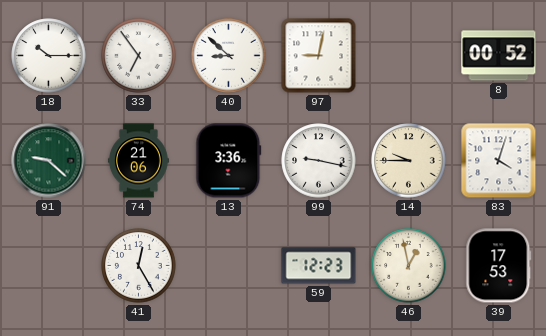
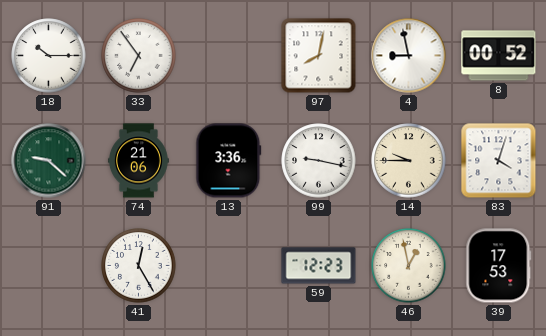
40: 8:52 -> none
97: 9:02 -> 8:02
4: none -> 8:58
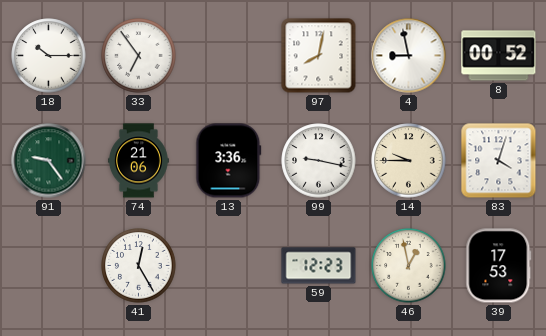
91: 9:22 -> 9:24
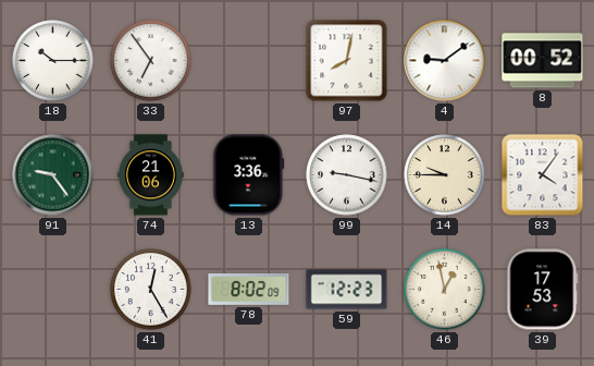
4: 8:58 -> 9:09
83: 4:03 -> 4:06
78: none -> 8:02
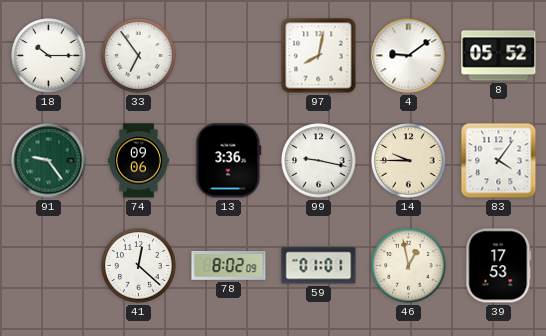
8: 00:52 -> 05:52
74: 21:06 -> 09:06
41: 12:25 -> 12:22
59: 12:23 -> 01:01
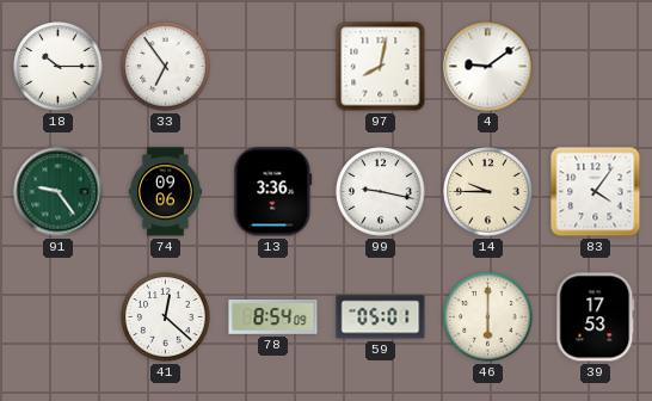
8: 05:52 -> none
78: 8:02 -> 8:54
59: 01:01 -> 05:01
46: 12:58 -> 6:00
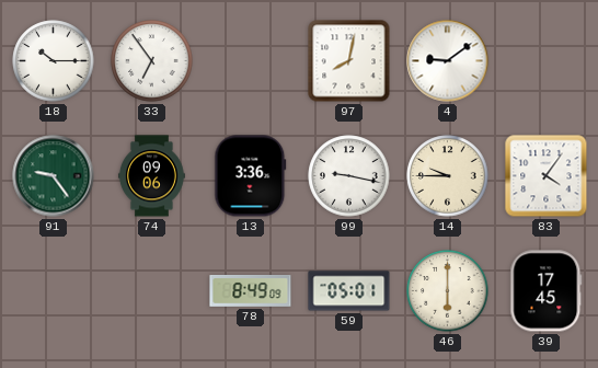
41: 12:22 -> none
78: 8:54 -> 8:49
39: 17:53 -> 17:45
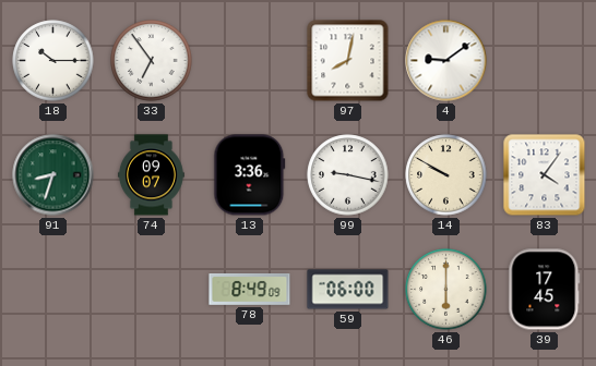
91: 9:24 -> 8:33
74: 09:06 -> 09:07
14: 9:45 -> 9:50
59: 05:01 -> 06:00
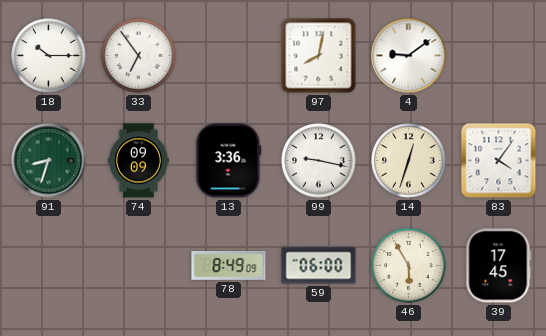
74: 09:07 -> 09:09
14: 9:50 -> 12:33
46: 6:00 -> 5:55
